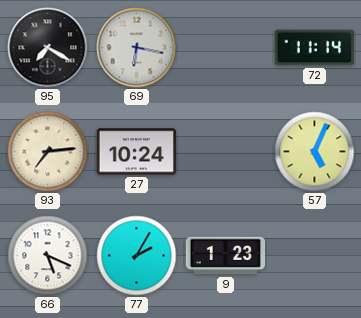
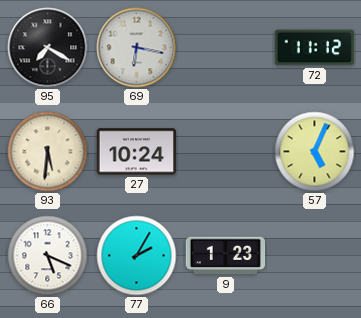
72: 11:14 -> 11:12
93: 7:14 -> 5:31
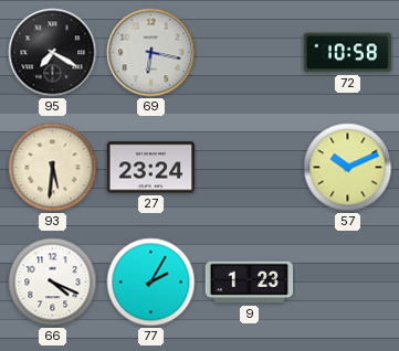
72: 11:12 -> 10:58
27: 10:24 -> 23:24
57: 5:04 -> 10:11
66: 5:19 -> 4:19
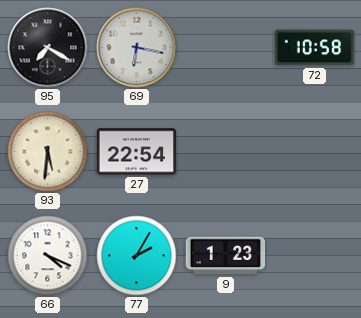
27: 23:24 -> 22:54
57: 10:11 -> none
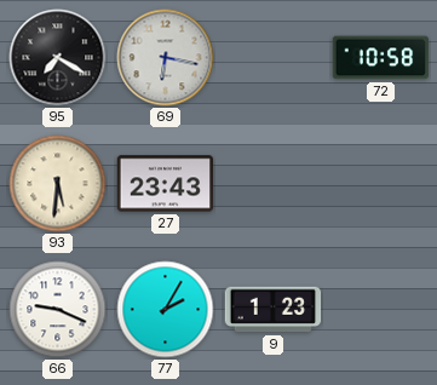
27: 22:54 -> 23:43
66: 4:19 -> 9:19
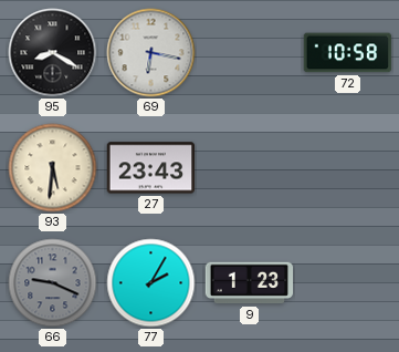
95: 7:20 -> 8:20
66 dial: white -> grey
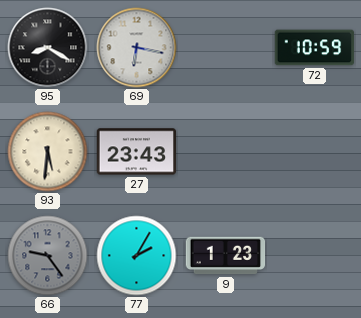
72: 10:58 -> 10:59
66: 9:19 -> 9:24
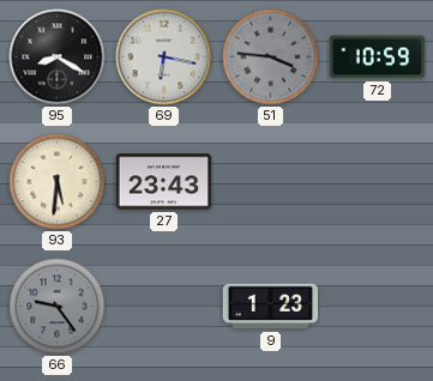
51: none -> 3:46
77: 2:05 -> none
